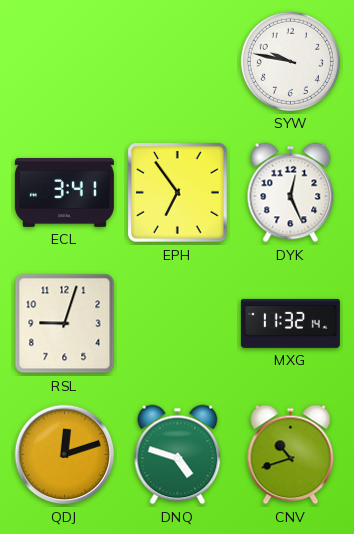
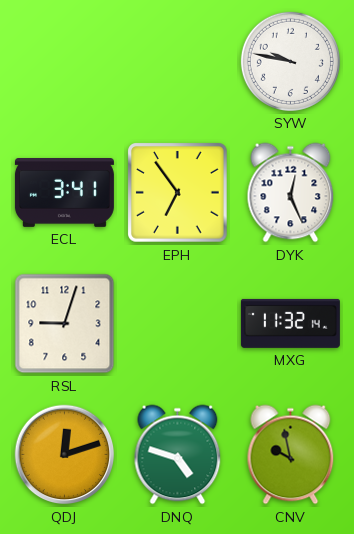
CNV: 10:42 -> 9:58
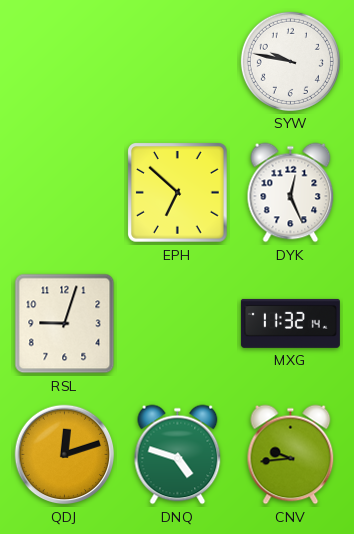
ECL: 3:41 -> none
EPH: 6:54 -> 6:52
CNV: 9:58 -> 9:44
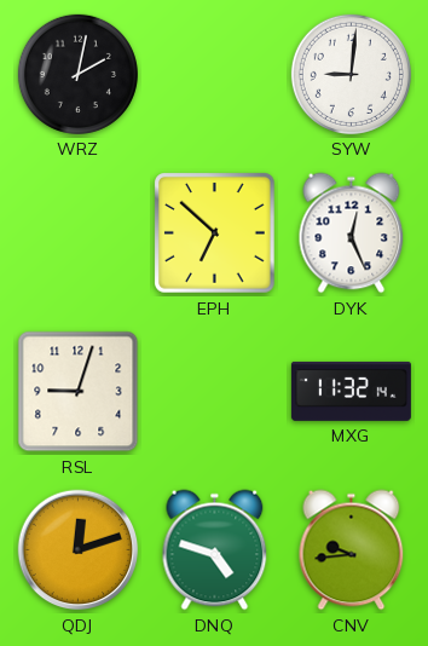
WRZ: none -> 2:02
SYW: 9:47 -> 9:01
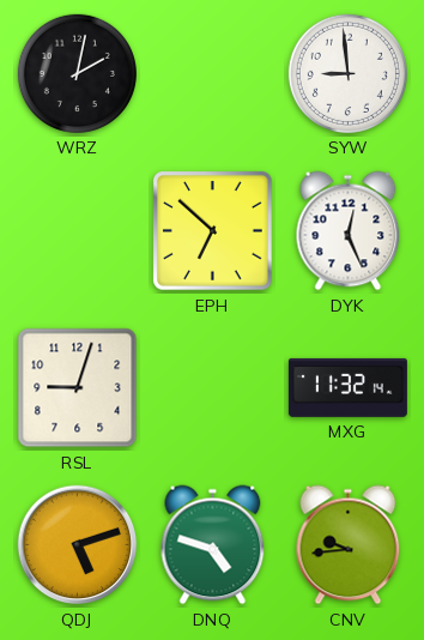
SYW: 9:01 -> 8:59
QDJ: 12:12 -> 5:12
